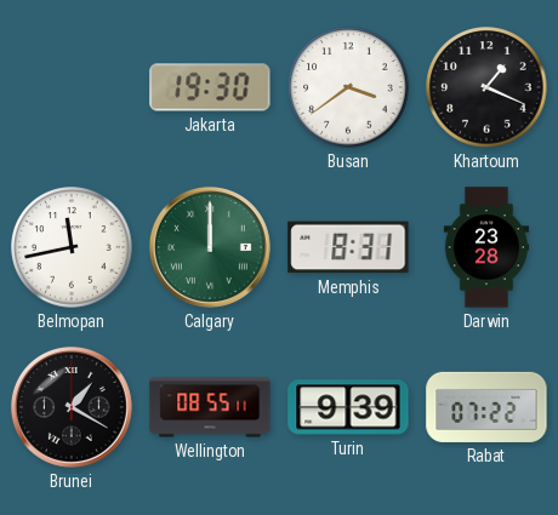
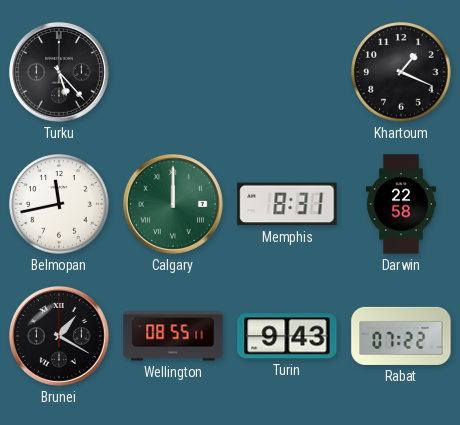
Turku: none -> 5:23
Jakarta: 19:30 -> none
Busan: 3:39 -> none
Darwin: 23:28 -> 22:58
Turin: 9:39 -> 9:43
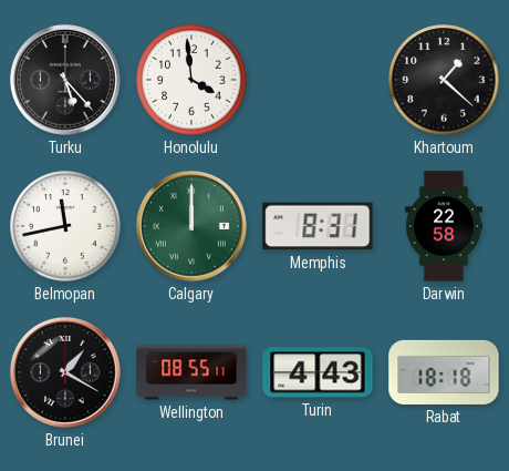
Honolulu: none -> 3:59
Khartoum: 1:19 -> 1:22
Turin: 9:43 -> 4:43
Rabat: 07:22 -> 18:18
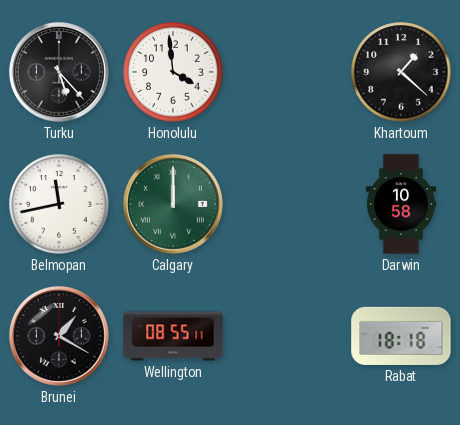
Memphis: 8:31 -> none
Darwin: 22:58 -> 10:58
Turin: 4:43 -> none
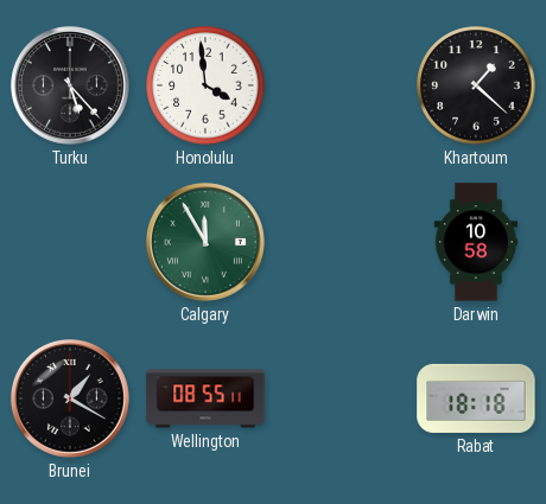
Belmopan: 11:43 -> none
Calgary: 12:00 -> 11:55
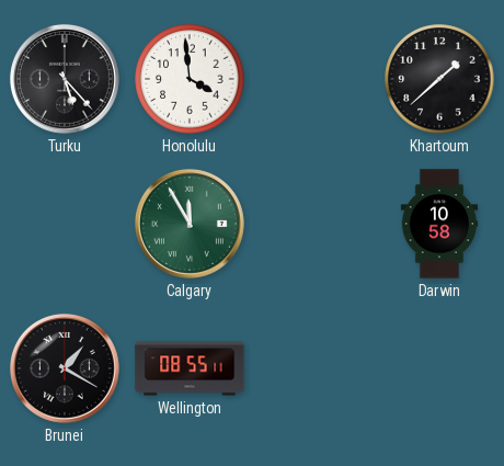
Khartoum: 1:22 -> 1:38
Rabat: 18:18 -> none
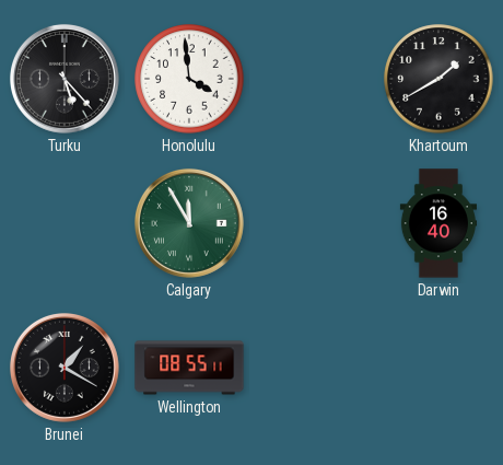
Khartoum: 1:38 -> 1:40
Darwin: 10:58 -> 16:40
